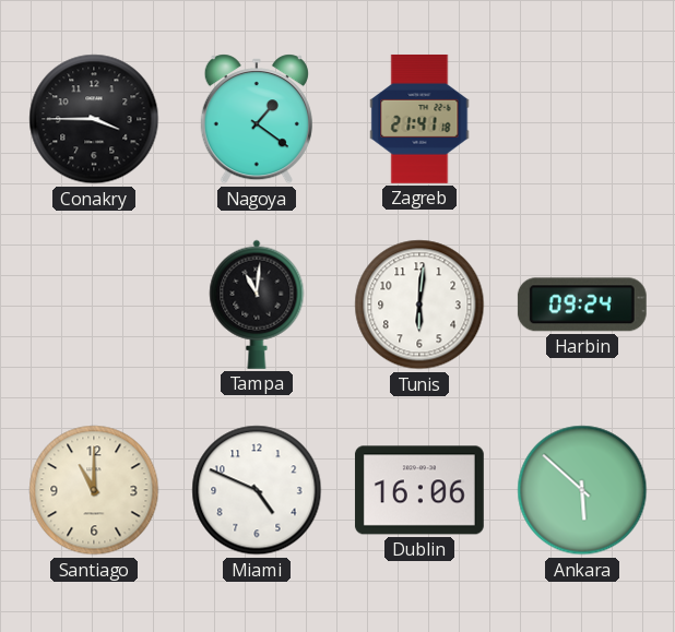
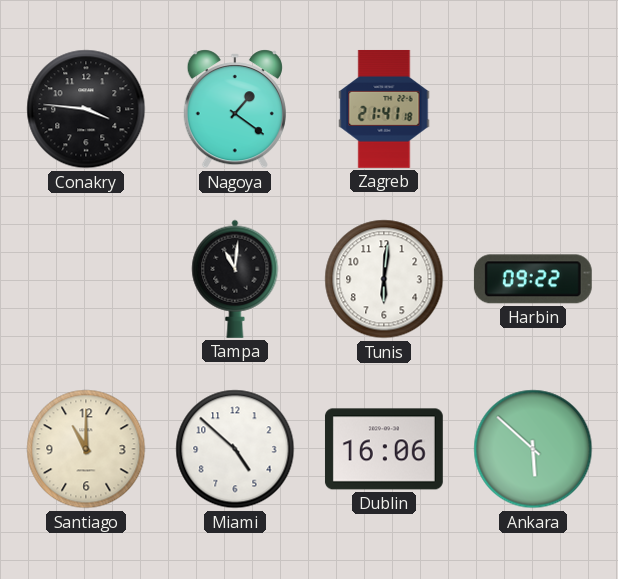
Conakry: 3:45 -> 3:46
Harbin: 09:24 -> 09:22
Miami: 4:49 -> 4:52
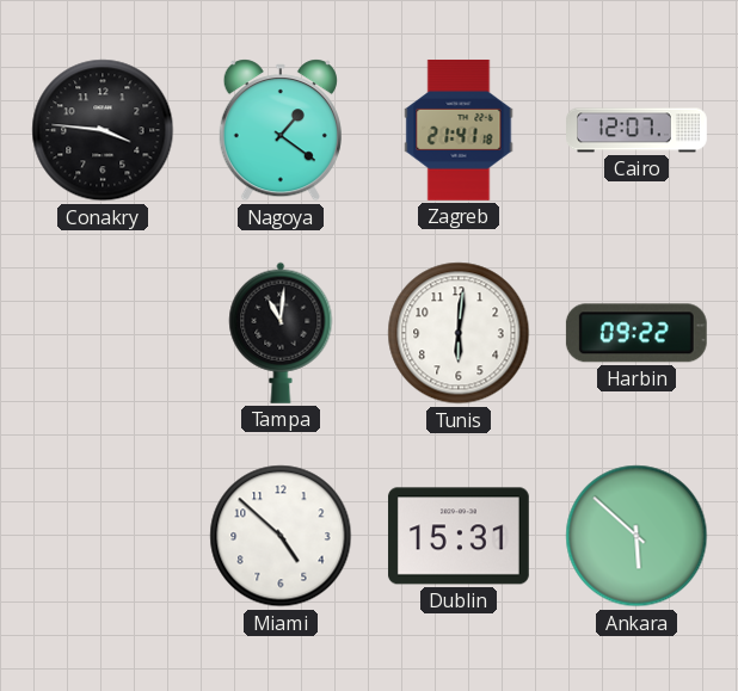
Cairo: none -> 12:07
Santiago: 11:00 -> none
Dublin: 16:06 -> 15:31
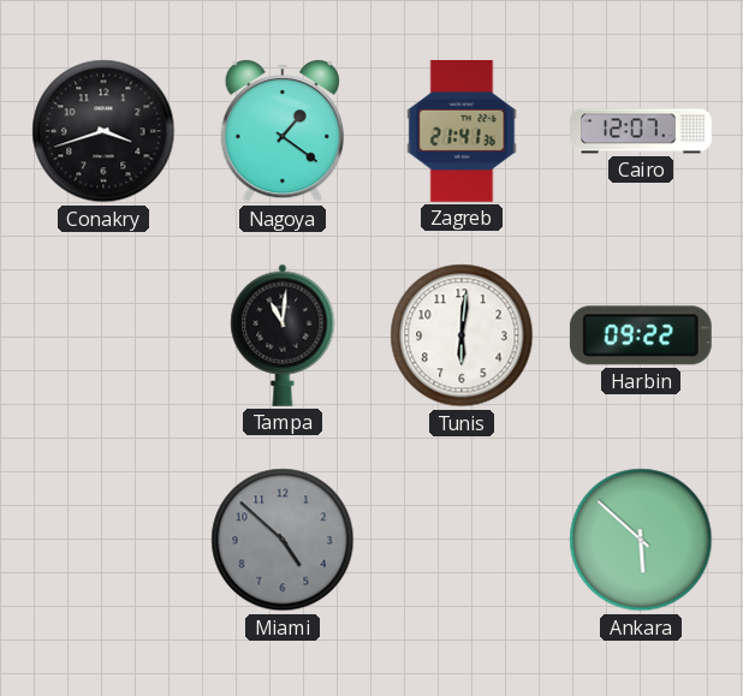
Conakry: 3:46 -> 3:42
Zagreb: 21:41:18 -> 21:41:36
Miami dial: white -> grey
Dublin: 15:31 -> none
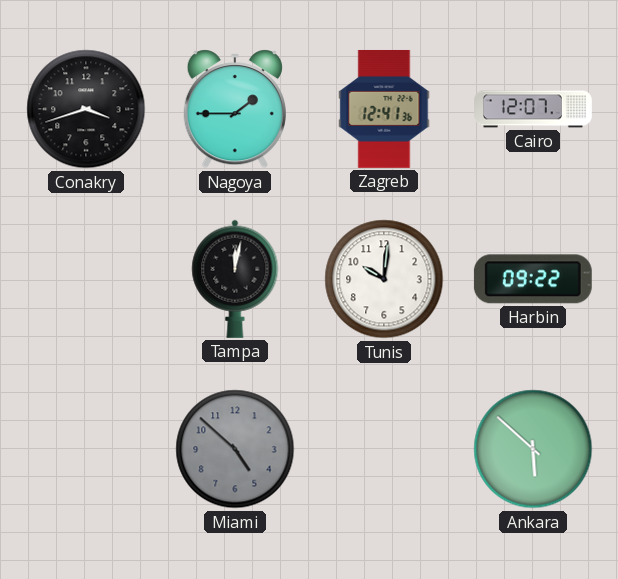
Nagoya: 1:21 -> 1:45
Zagreb: 21:41 -> 12:41
Tampa: 11:01 -> 12:02
Tunis: 6:01 -> 10:01
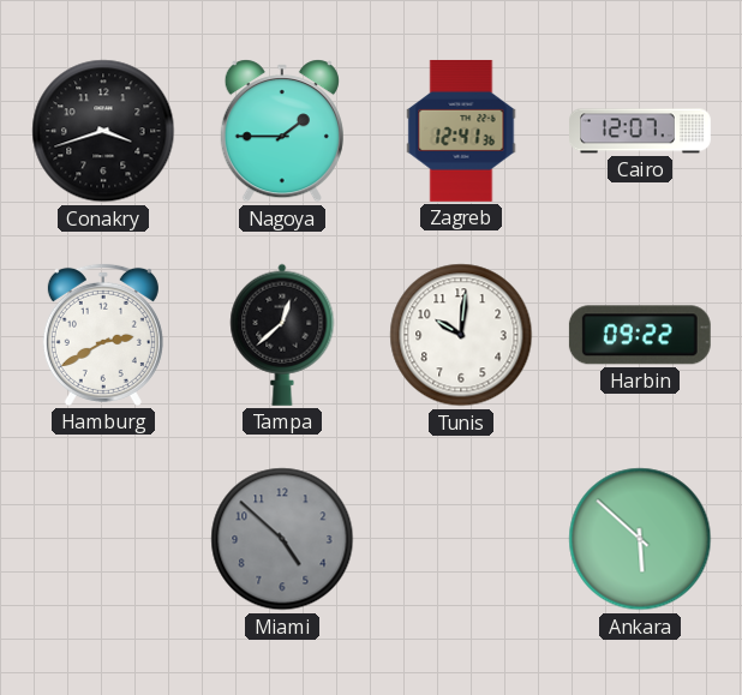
Hamburg: none -> 2:40
Tampa: 12:02 -> 12:38
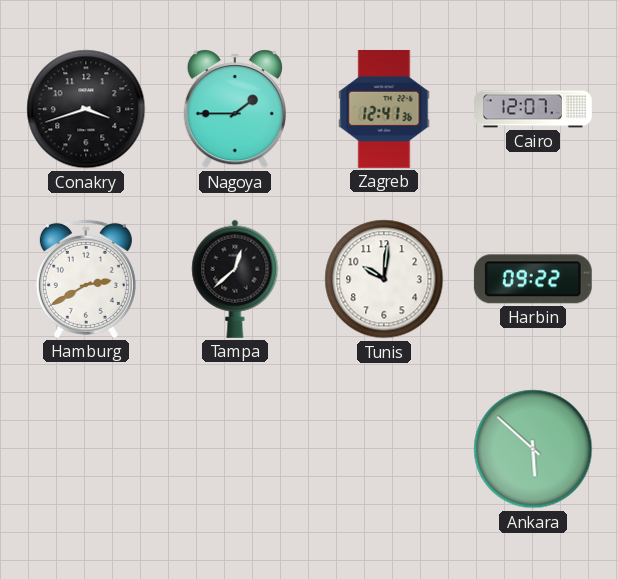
Miami: 4:52 -> none
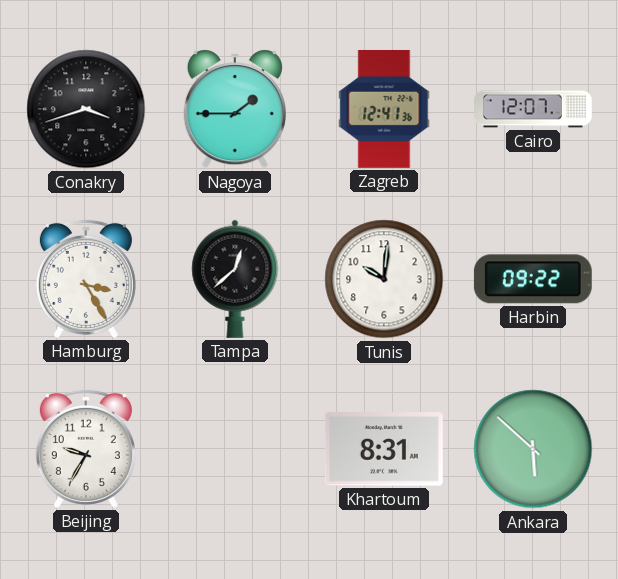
Hamburg: 2:40 -> 3:25
Beijing: none -> 9:35
Khartoum: none -> 8:31
